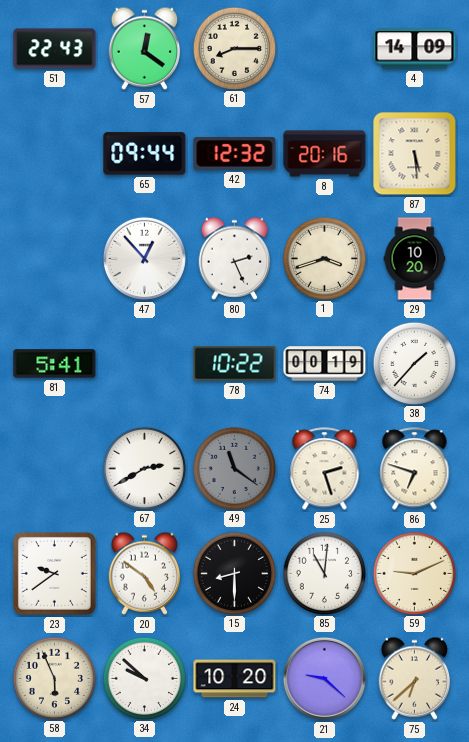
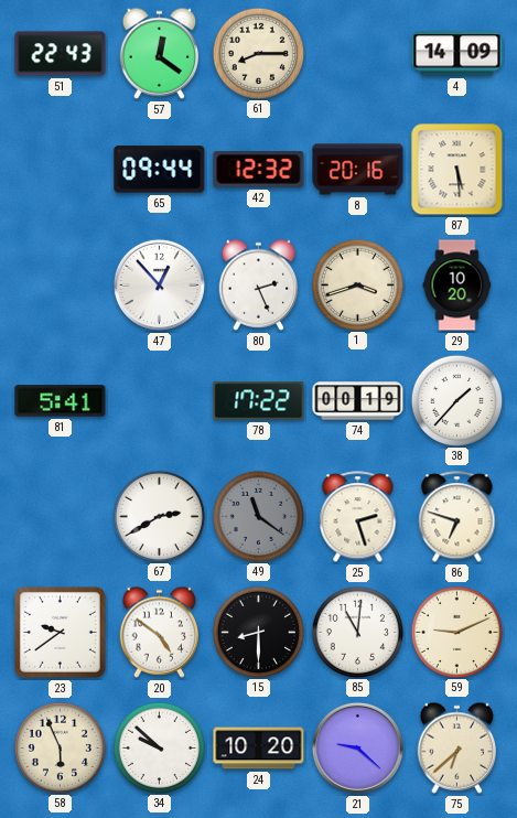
78: 10:22 -> 17:22
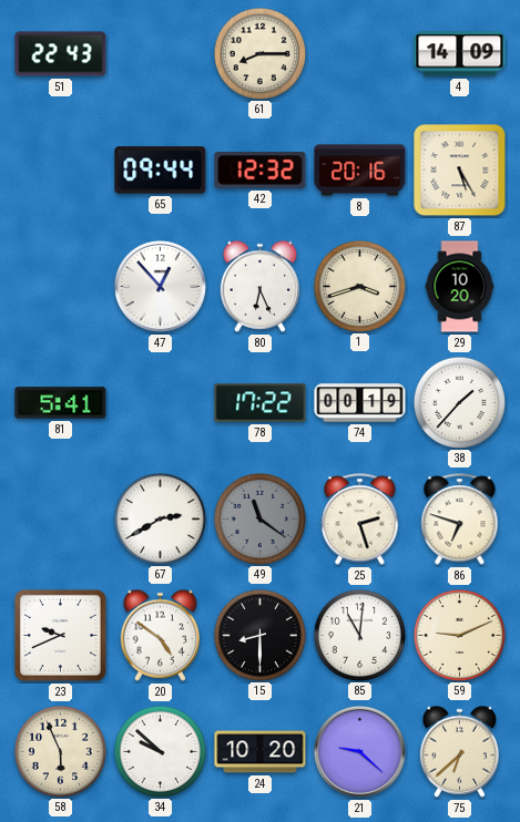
57: 12:21 -> none
87: 5:29 -> 5:25
80: 2:26 -> 6:26
23: 9:39 -> 9:41
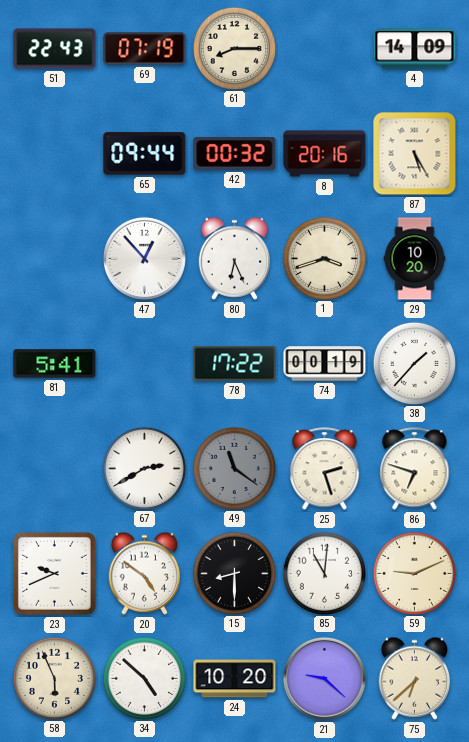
69: none -> 07:19
42: 12:32 -> 00:32
34: 9:52 -> 4:52
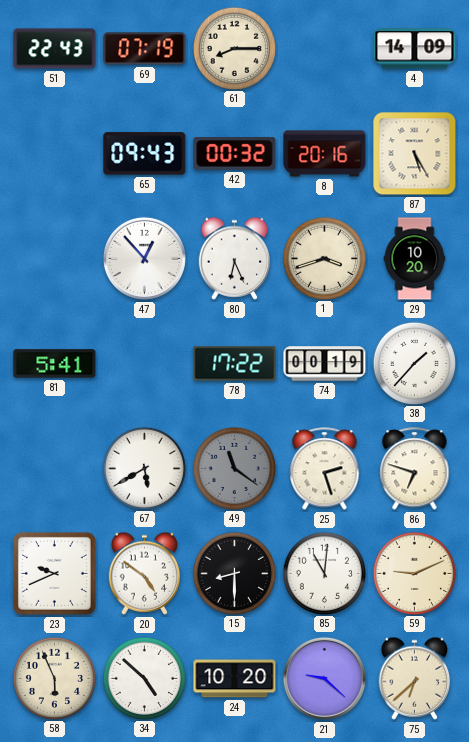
65: 09:44 -> 09:43
67: 2:40 -> 5:40
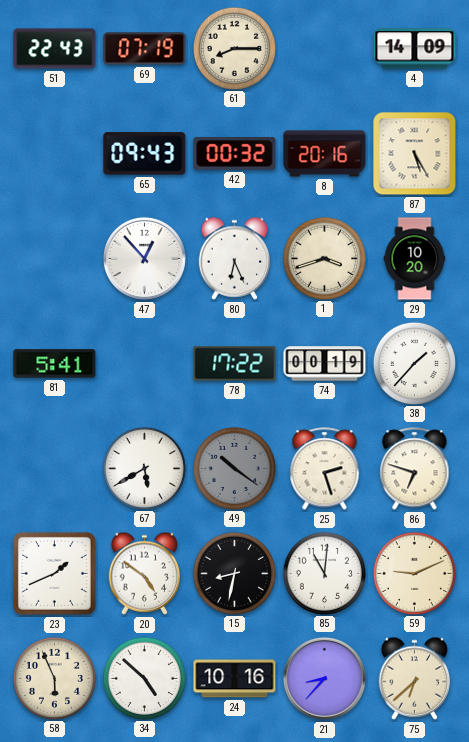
49: 11:21 -> 10:21
23: 9:41 -> 1:41
15: 8:30 -> 8:32
24: 10:20 -> 10:16
21: 9:22 -> 8:37
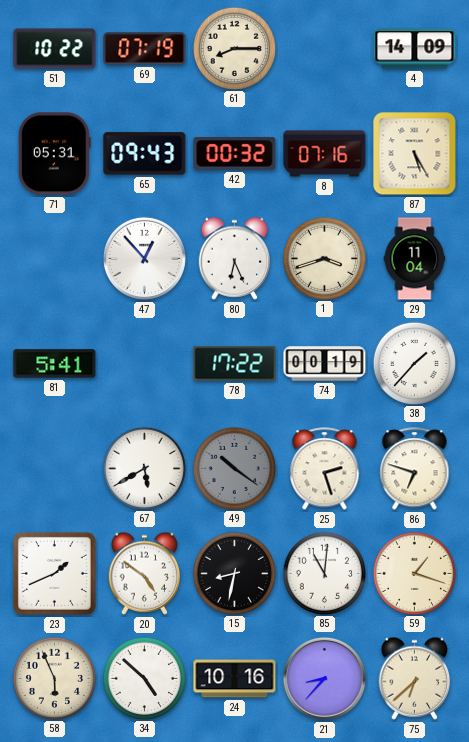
51: 22:43 -> 10:22
71: none -> 05:31
8: 20:16 -> 07:16
29: 10:20 -> 11:04
59: 9:11 -> 1:18
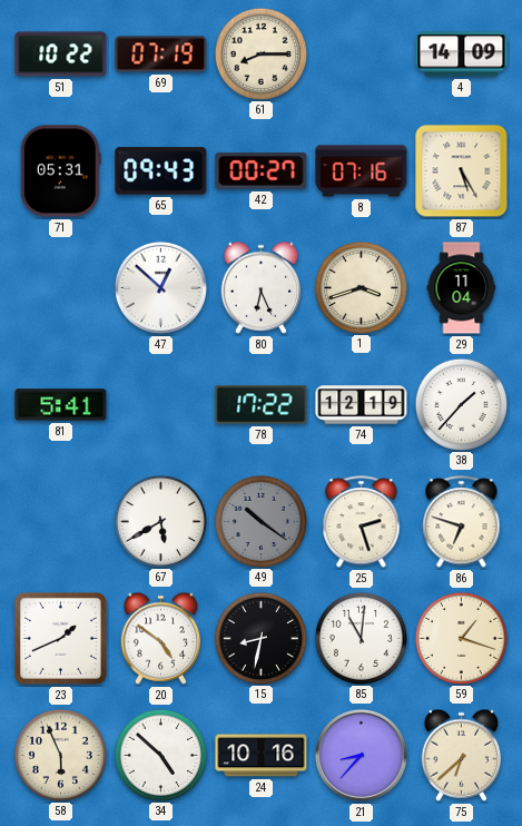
42: 00:32 -> 00:27
47: 12:53 -> 12:52
74: 00:19 -> 12:19
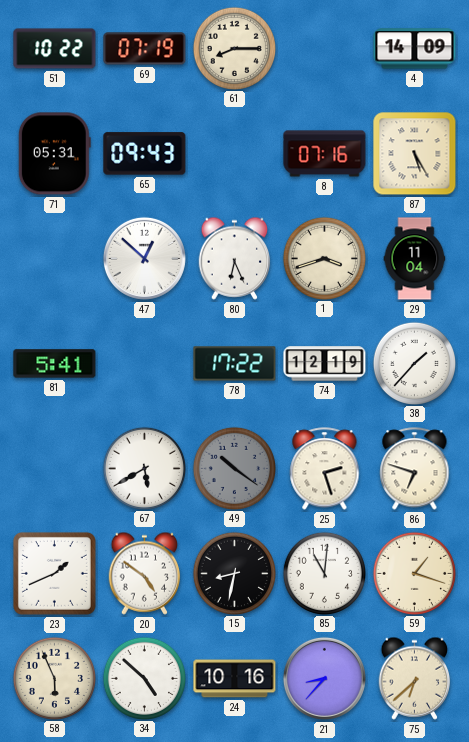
42: 00:27 -> none
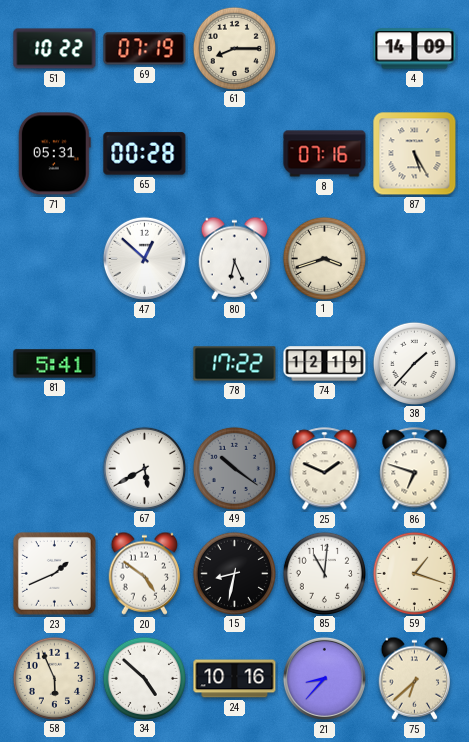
65: 09:43 -> 00:28
29: 11:04 -> none
25: 2:27 -> 1:49
